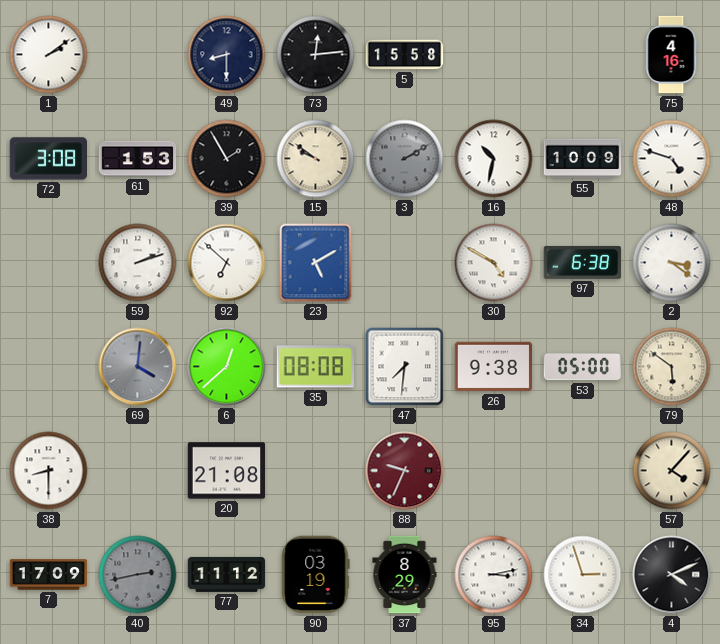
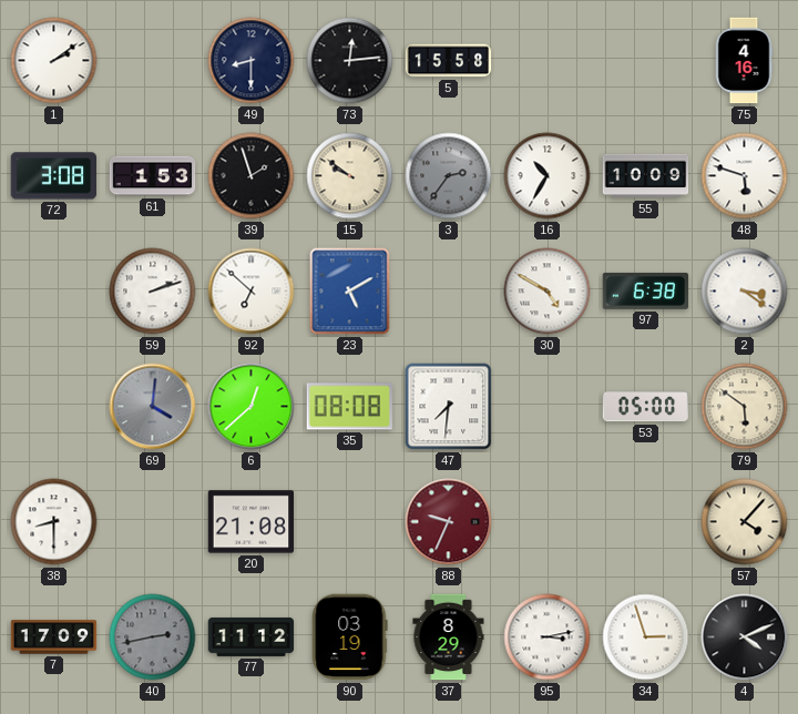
39: 1:55 -> 1:57
3: 2:10 -> 2:36
16: 10:32 -> 10:35
48: 4:48 -> 5:48
26: 9:38 -> none
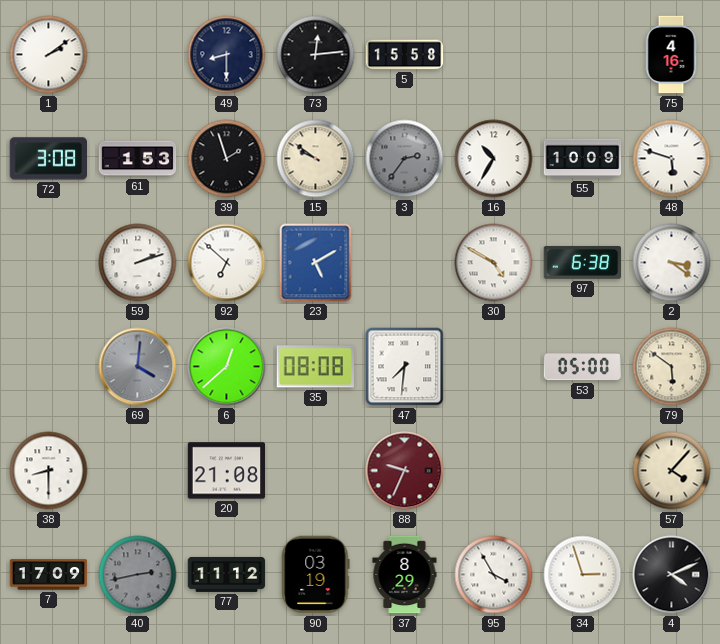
95: 3:13 -> 3:55
